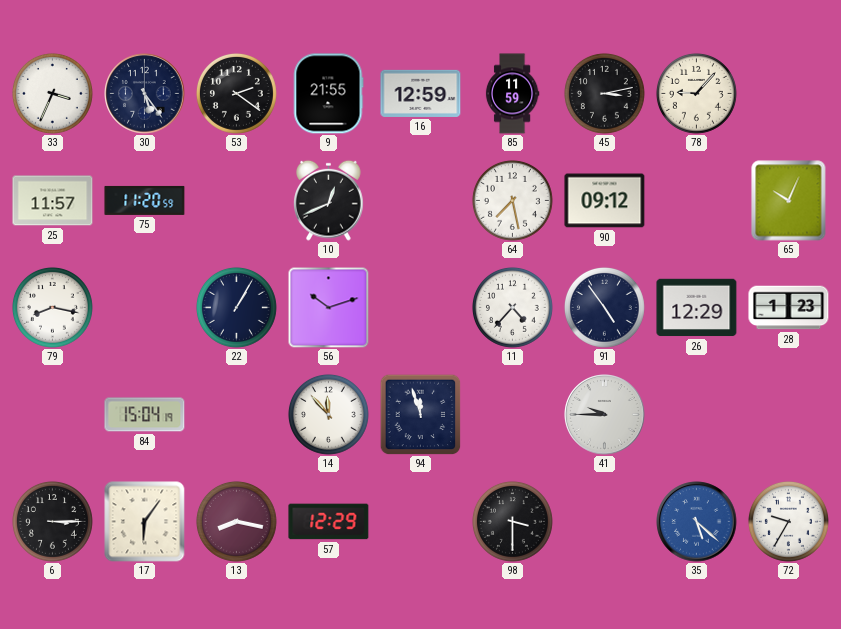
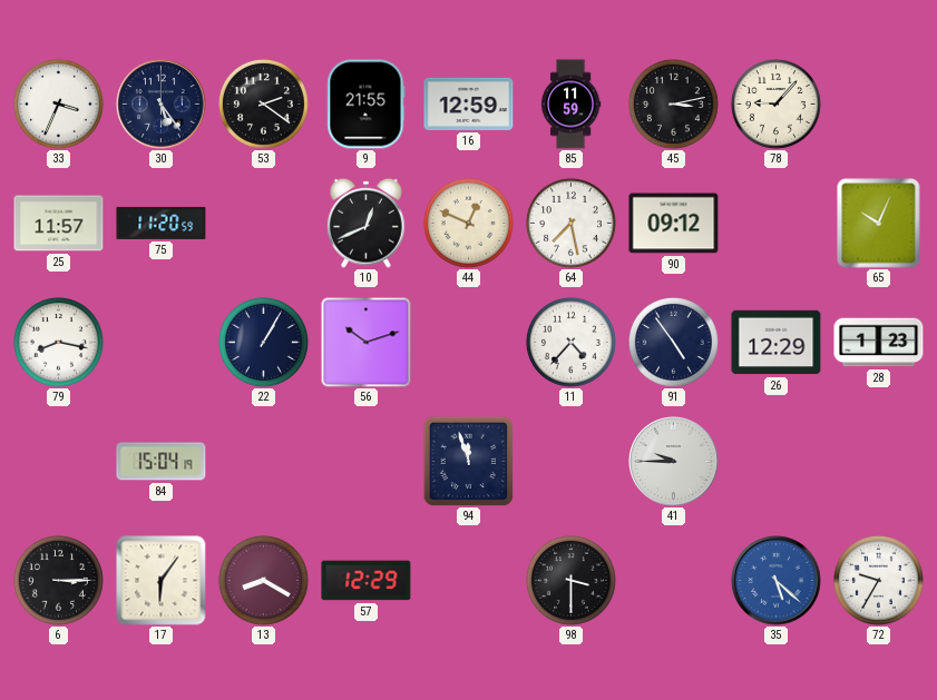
44: none -> 12:49
14: 11:53 -> none
13: 8:17 -> 8:20
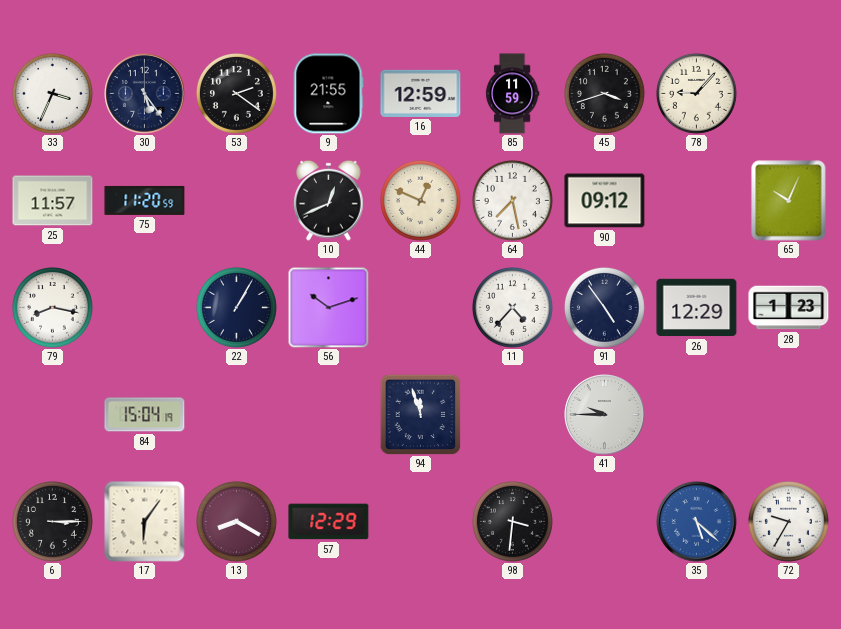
45: 3:13 -> 3:42
98: 3:30 -> 3:31
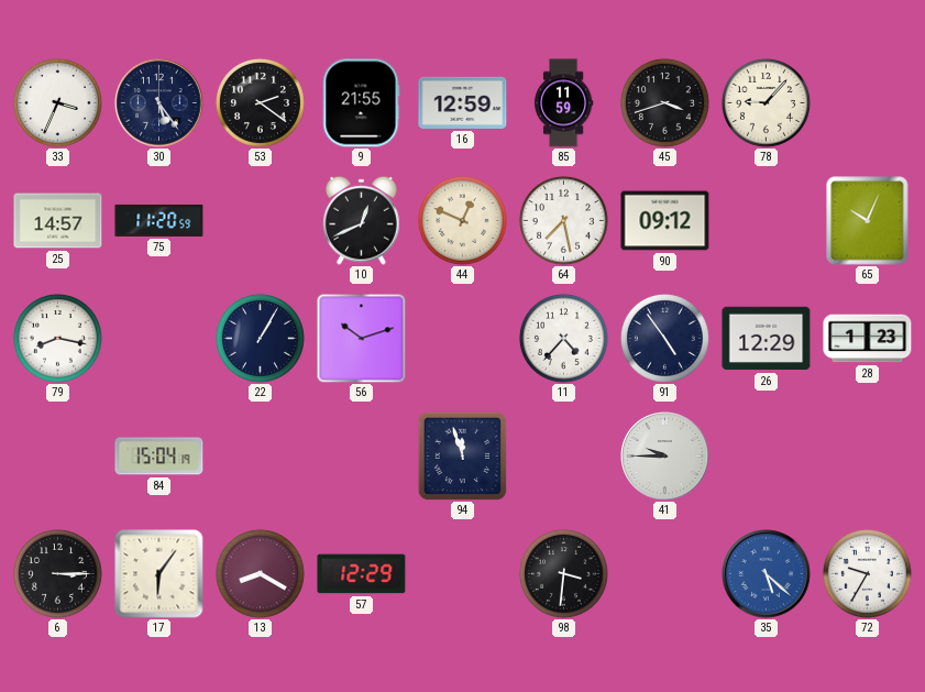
25: 11:57 -> 14:57
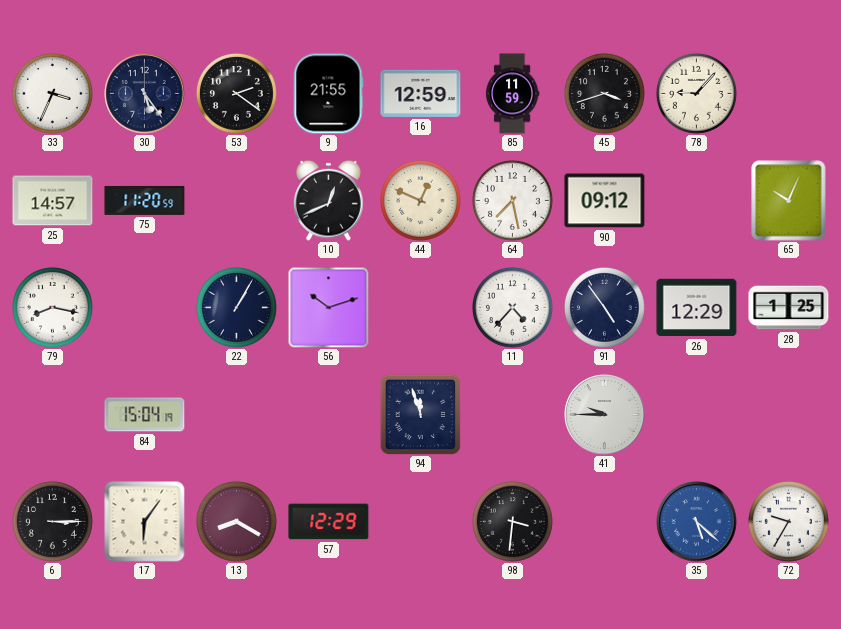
28: 1:23 -> 1:25
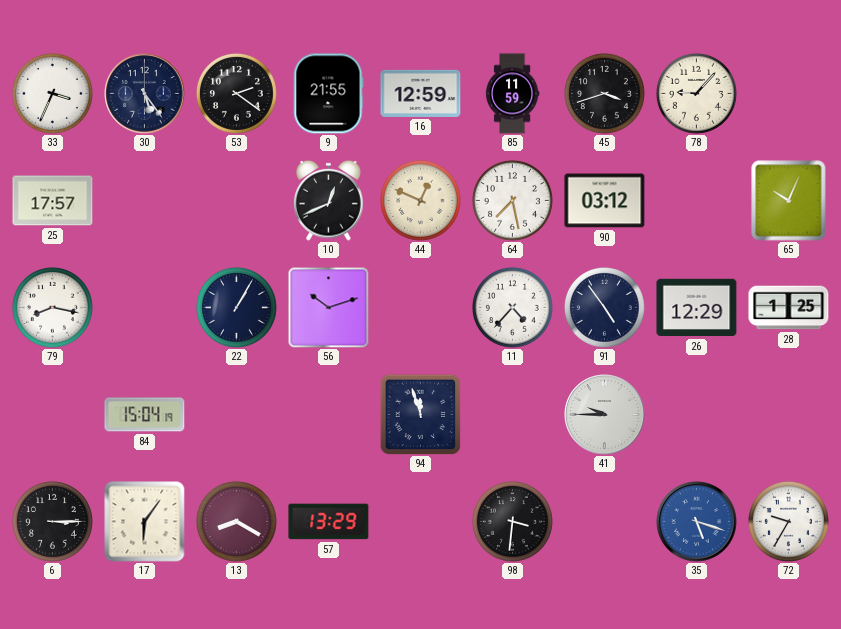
25: 14:57 -> 17:57
75: 11:20 -> none
90: 09:12 -> 03:12
57: 12:29 -> 13:29
35: 5:22 -> 5:18
